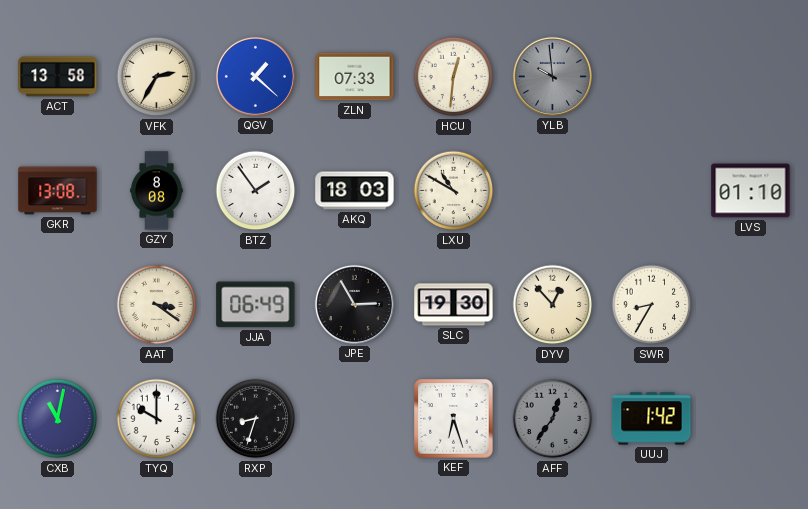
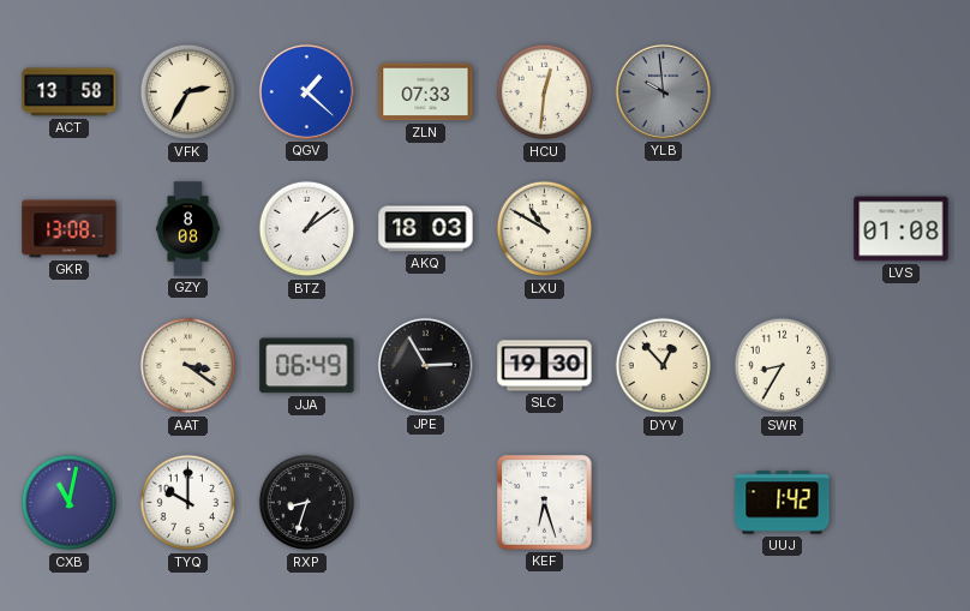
BTZ: 1:54 -> 1:09
LVS: 01:10 -> 01:08
AFF: 12:36 -> none
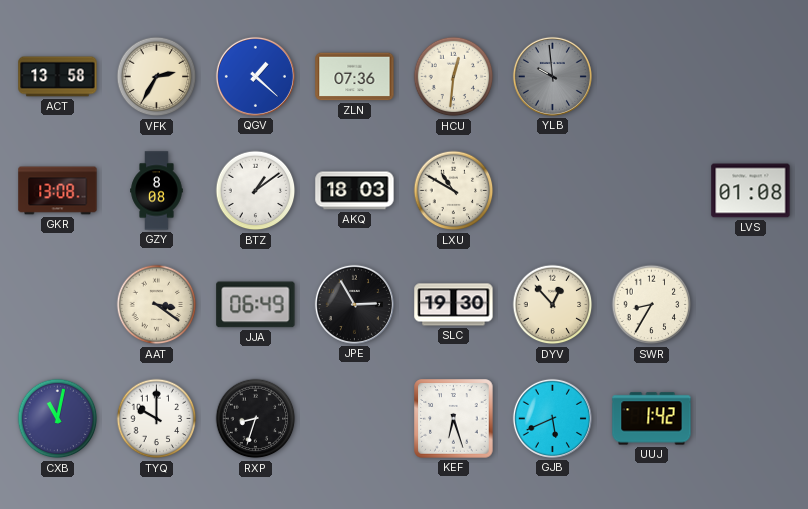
ZLN: 07:33 -> 07:36
GJB: none -> 5:41
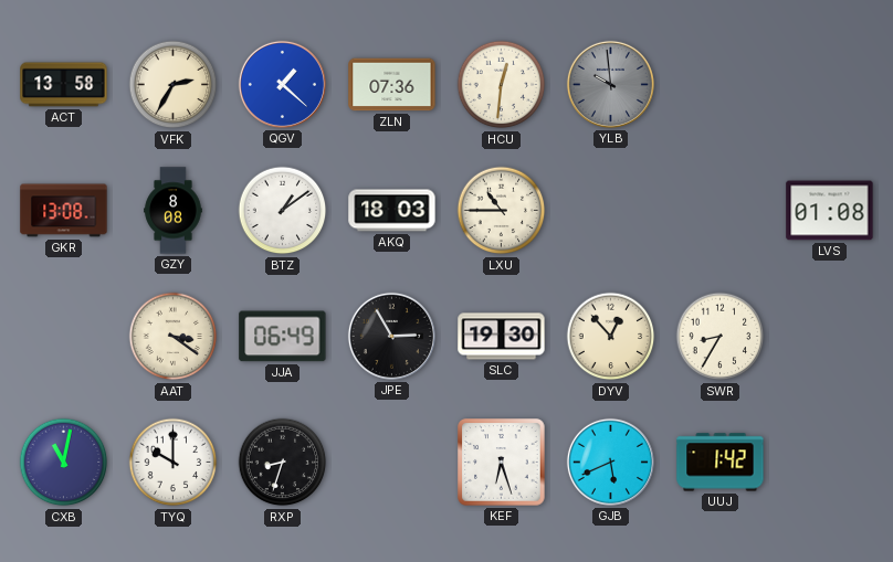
LXU: 10:50 -> 10:45
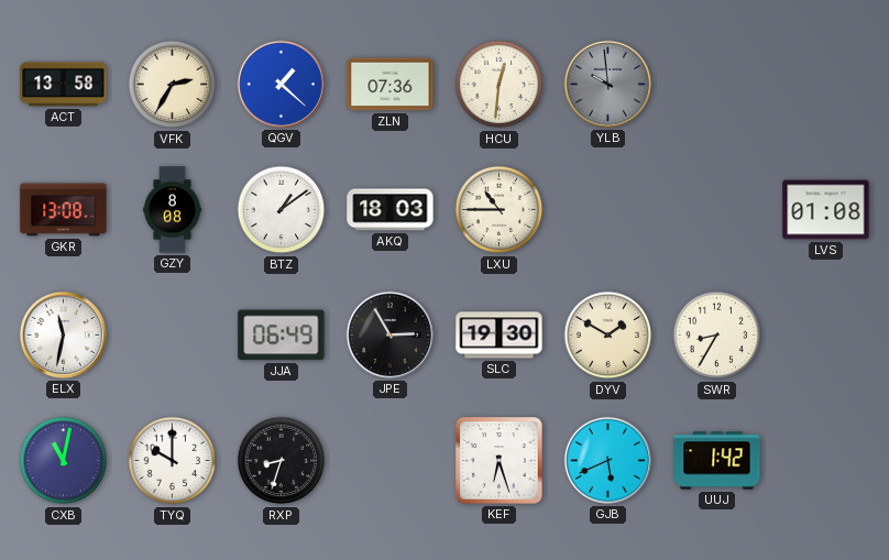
ELX: none -> 11:32
AAT: 3:21 -> none
DYV: 12:53 -> 1:50
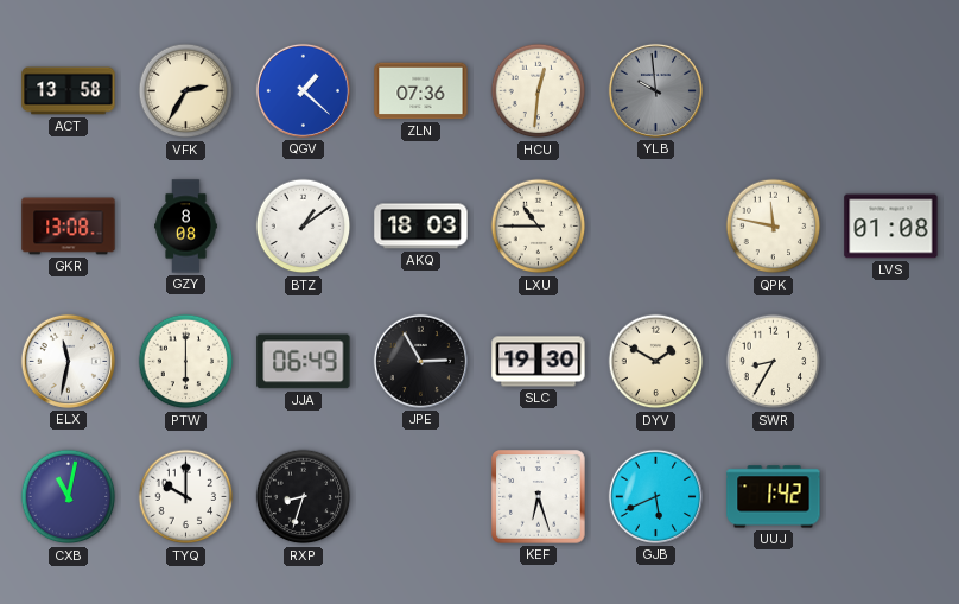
QPK: none -> 11:47
PTW: none -> 6:00
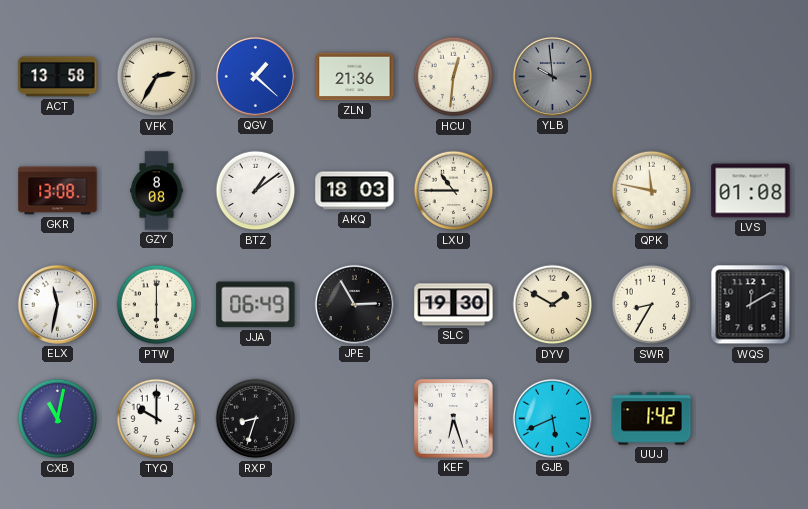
ZLN: 07:36 -> 21:36
WQS: none -> 12:10
